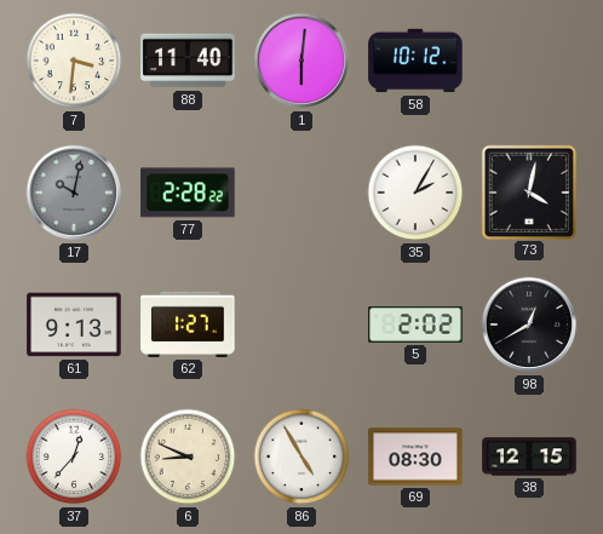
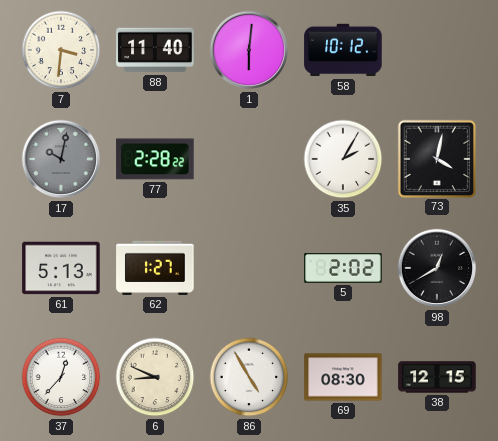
61: 9:13 -> 5:13
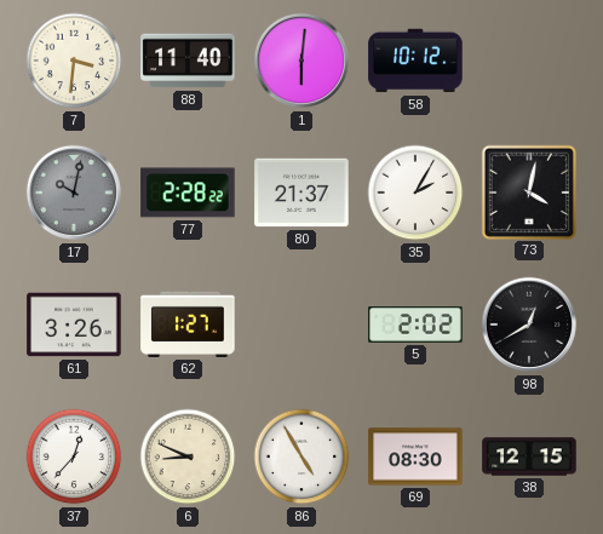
80: none -> 21:37
61: 5:13 -> 3:26
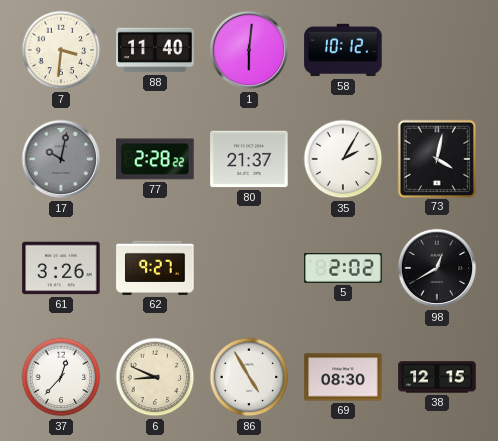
62: 1:27 -> 9:27
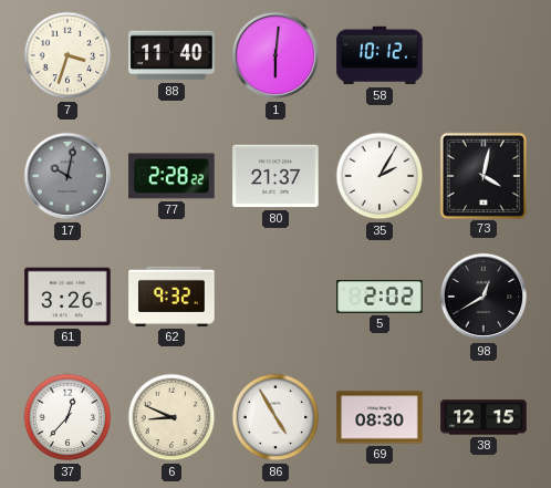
7: 3:31 -> 3:33
62: 9:27 -> 9:32
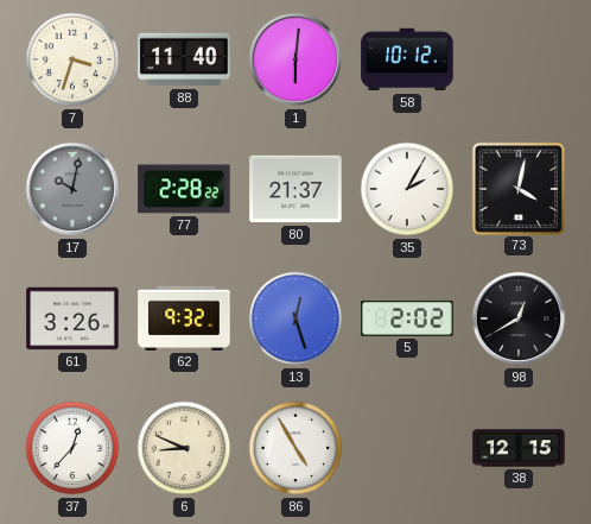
13: none -> 12:27
69: 08:30 -> none
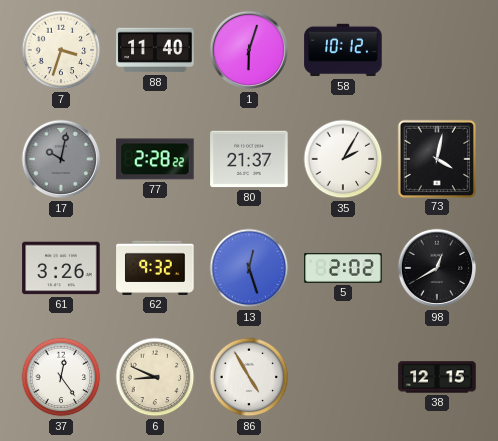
1: 6:01 -> 6:03
37: 12:37 -> 12:24
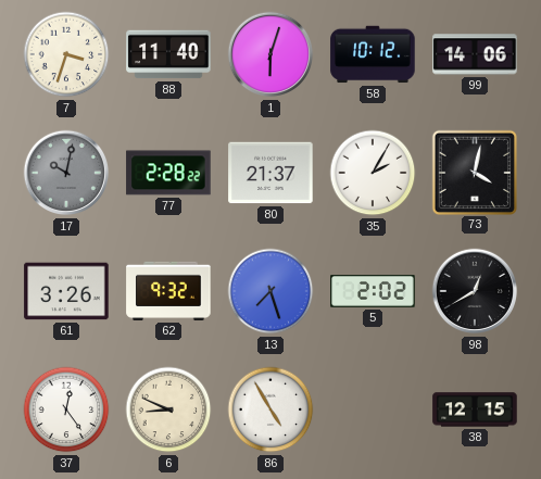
99: none -> 14:06
13: 12:27 -> 7:27
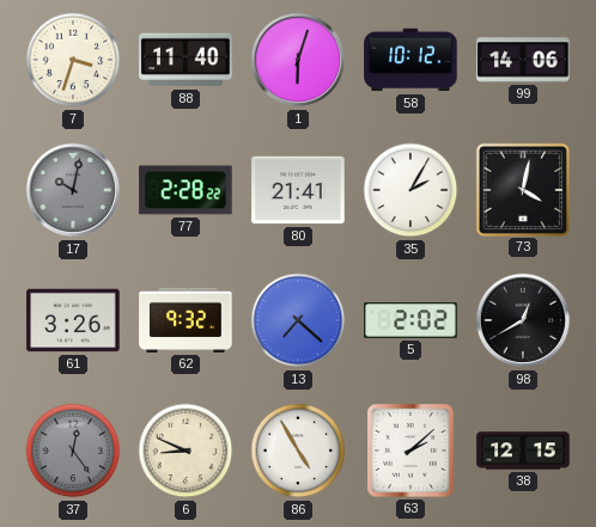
80: 21:37 -> 21:41
13: 7:27 -> 7:22
37 dial: white -> grey
63: none -> 2:08
